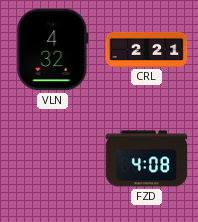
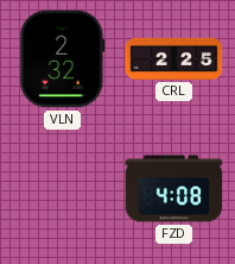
VLN: 4:32 -> 2:32
CRL: 2:21 -> 2:25
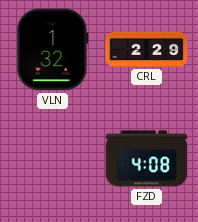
VLN: 2:32 -> 1:32
CRL: 2:25 -> 2:29
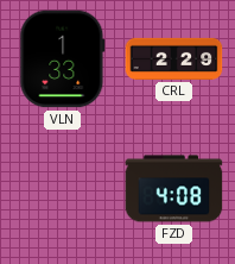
VLN: 1:32 -> 1:33
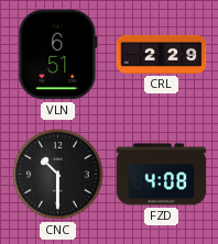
VLN: 1:33 -> 6:51
CNC: none -> 10:30
